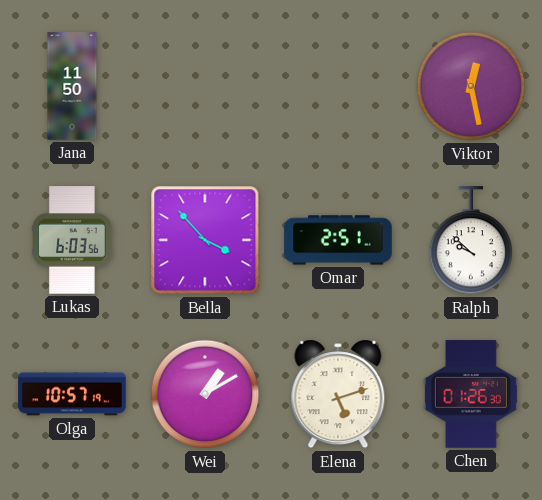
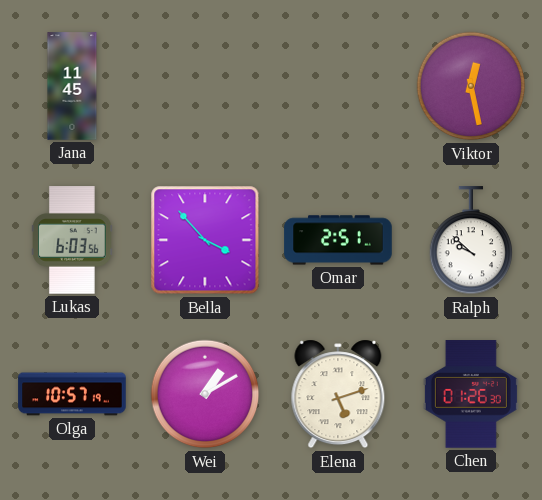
Jana: 11:50 -> 11:45
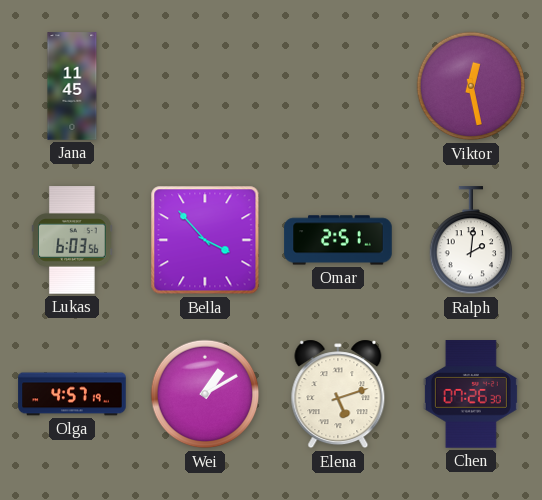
Ralph: 9:52 -> 2:01
Olga: 10:57 -> 4:57
Chen: 01:26 -> 07:26
